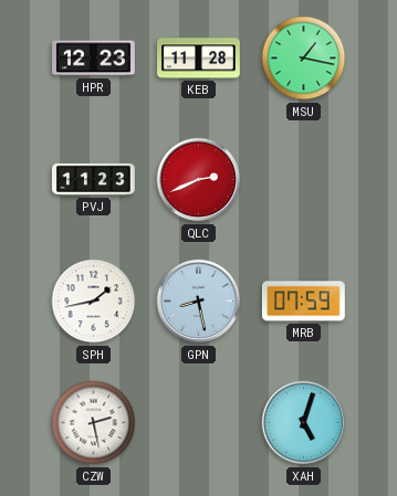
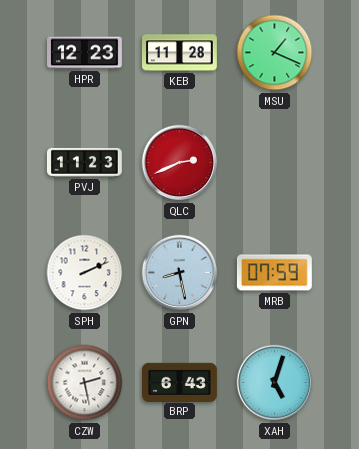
MSU: 1:17 -> 1:19
SPH: 1:43 -> 2:11
BRP: none -> 6:43
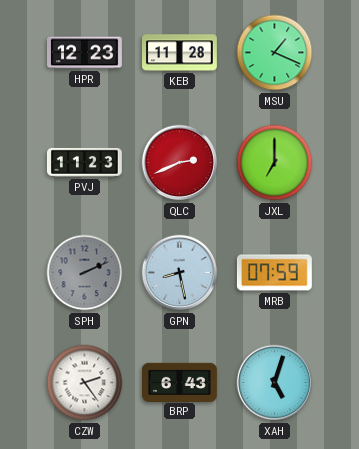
JXL: none -> 7:00
SPH dial: white -> grey
CZW: 2:28 -> 2:24
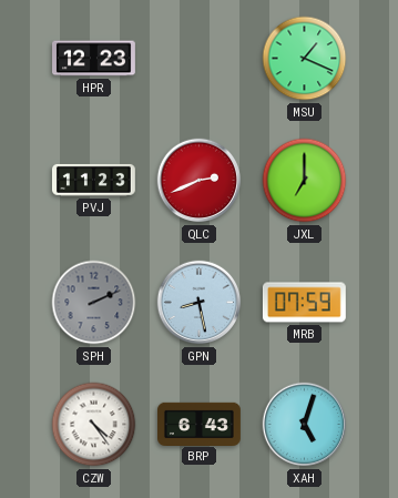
KEB: 11:28 -> none
CZW: 2:24 -> 4:24
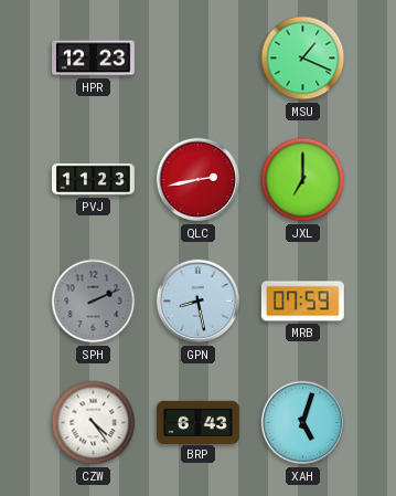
QLC: 2:41 -> 2:43
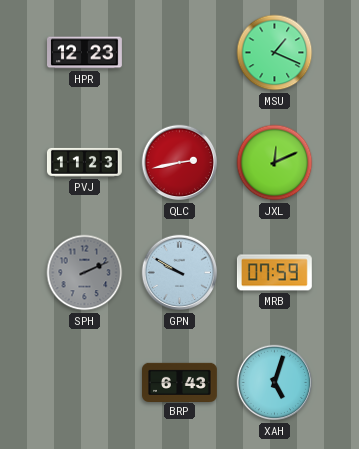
JXL: 7:00 -> 12:11
GPN: 8:28 -> 9:50
CZW: 4:24 -> none
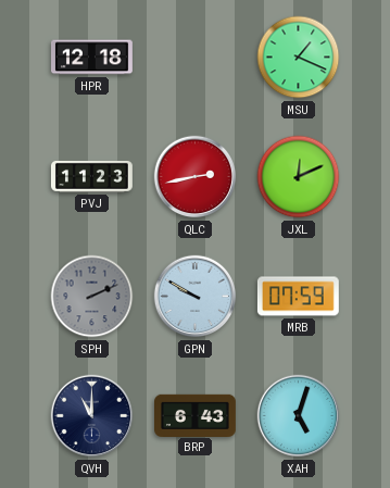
HPR: 12:23 -> 12:18
QVH: none -> 11:00
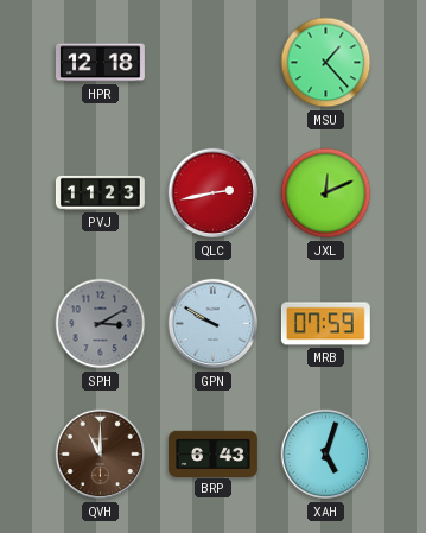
MSU: 1:19 -> 1:23
SPH: 2:11 -> 3:10
QVH dial: navy -> brown
